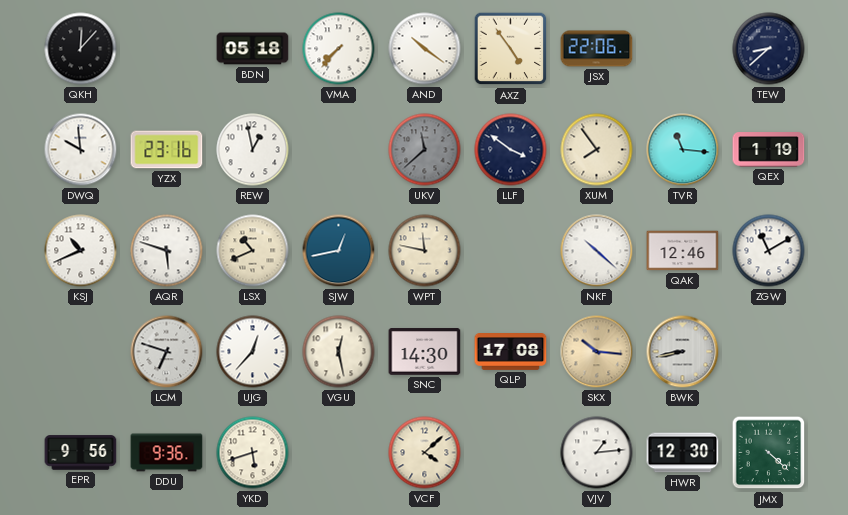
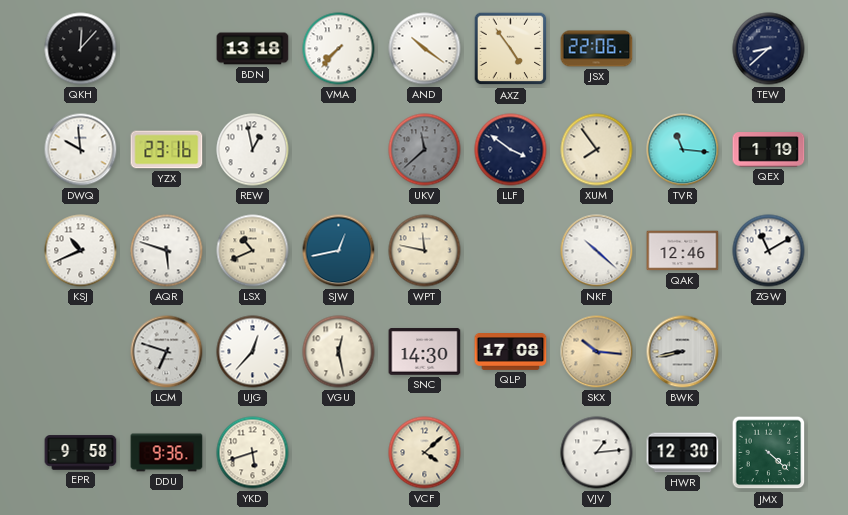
BDN: 05:18 -> 13:18
EPR: 9:56 -> 9:58
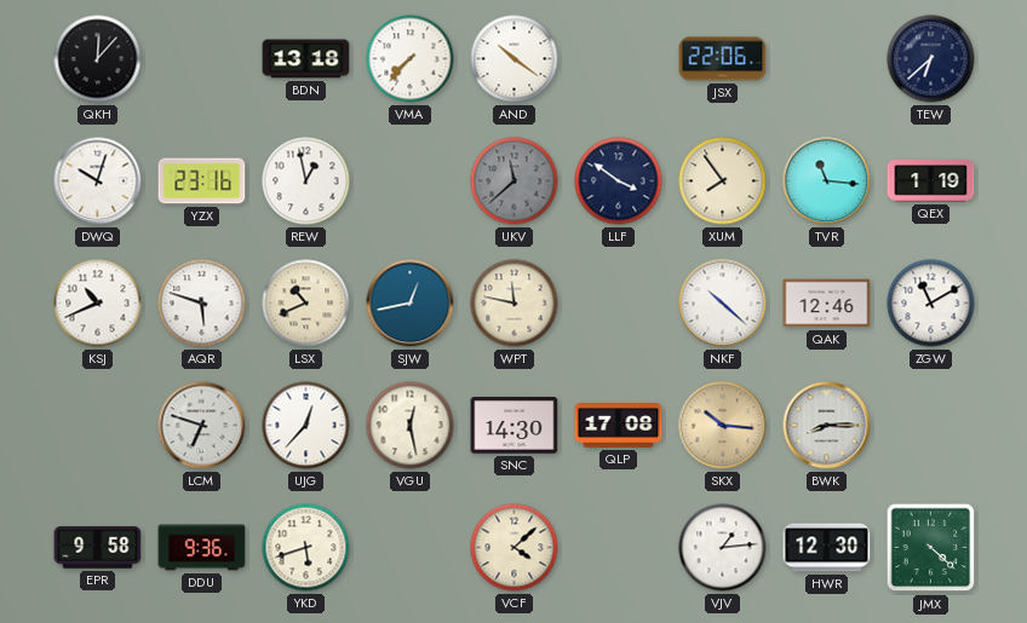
AXZ: 4:54 -> none
TEW: 8:38 -> 6:38
DWQ: 9:59 -> 10:03
BWK: 8:43 -> 8:15
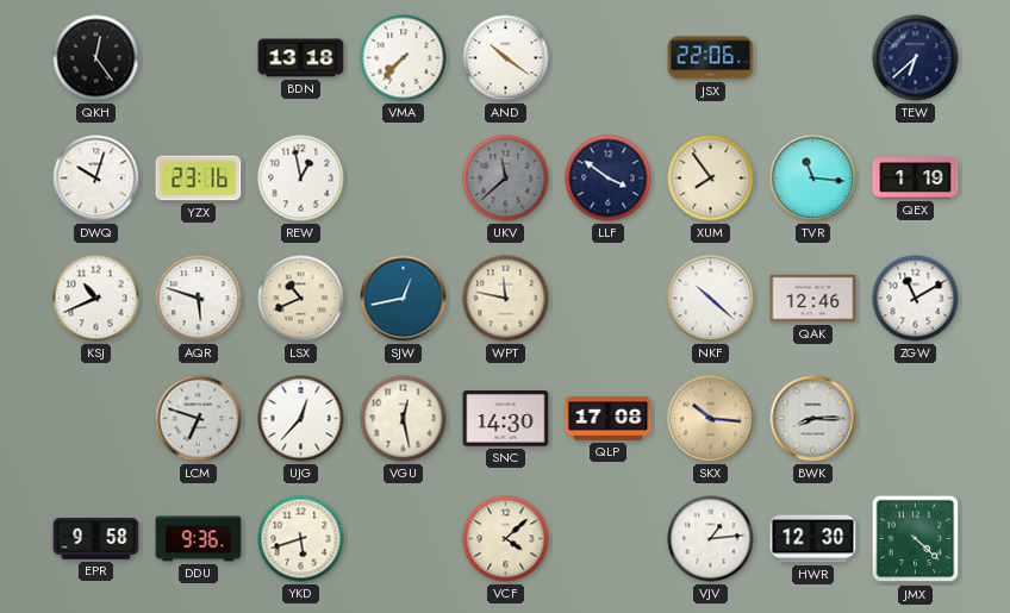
QKH: 12:07 -> 12:24
